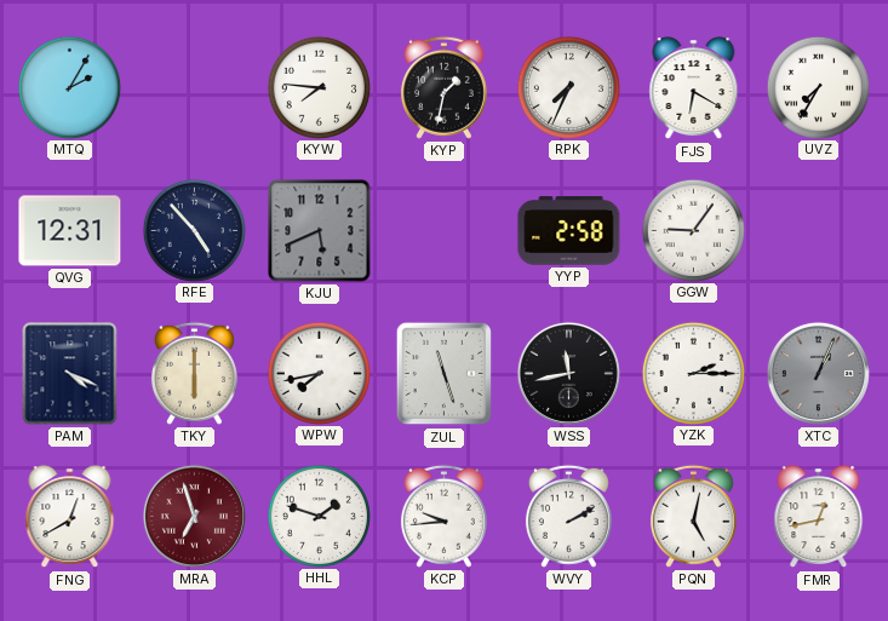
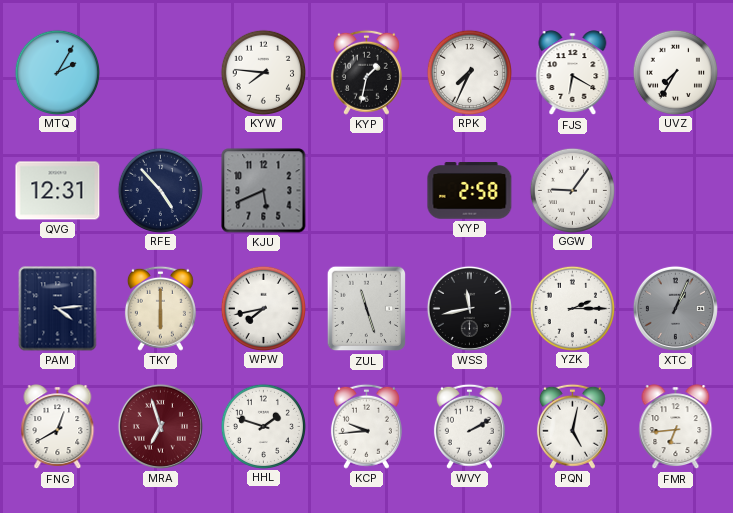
PAM: 4:19 -> 4:14
FMR: 12:43 -> 6:44
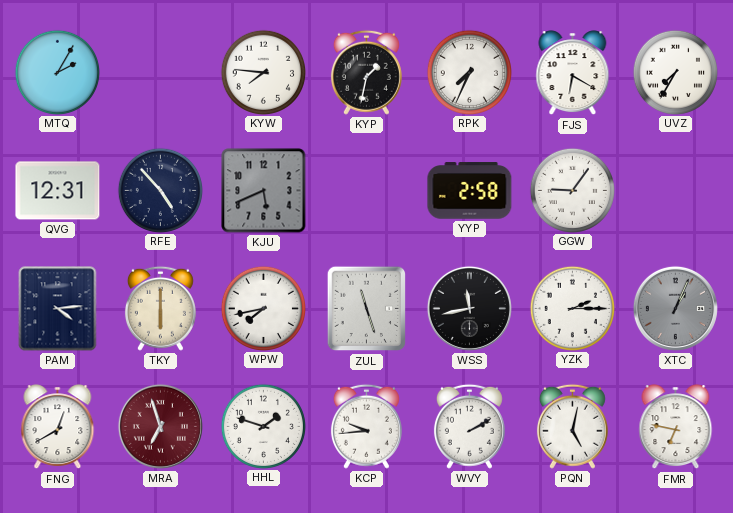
FMR: 6:44 -> 6:47
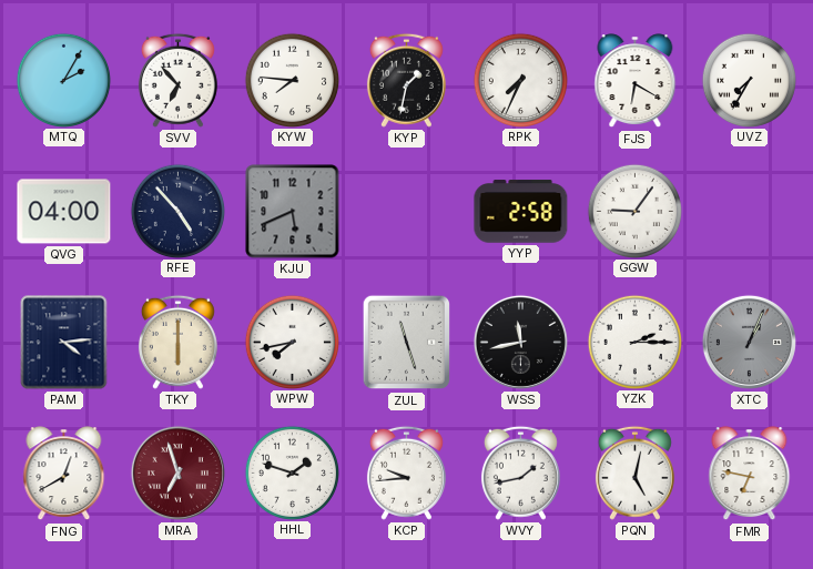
SVV: none -> 6:53
QVG: 12:31 -> 04:00
WVY: 2:10 -> 1:43
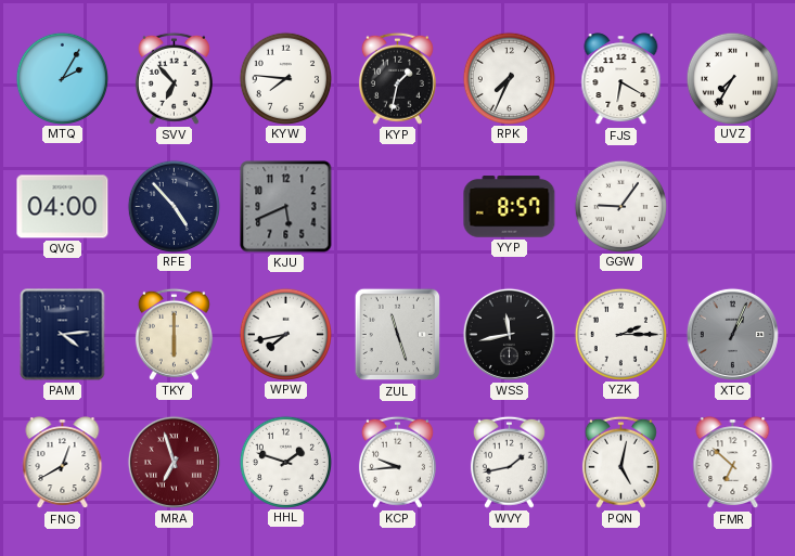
YYP: 2:58 -> 8:57
FMR: 6:47 -> 6:52
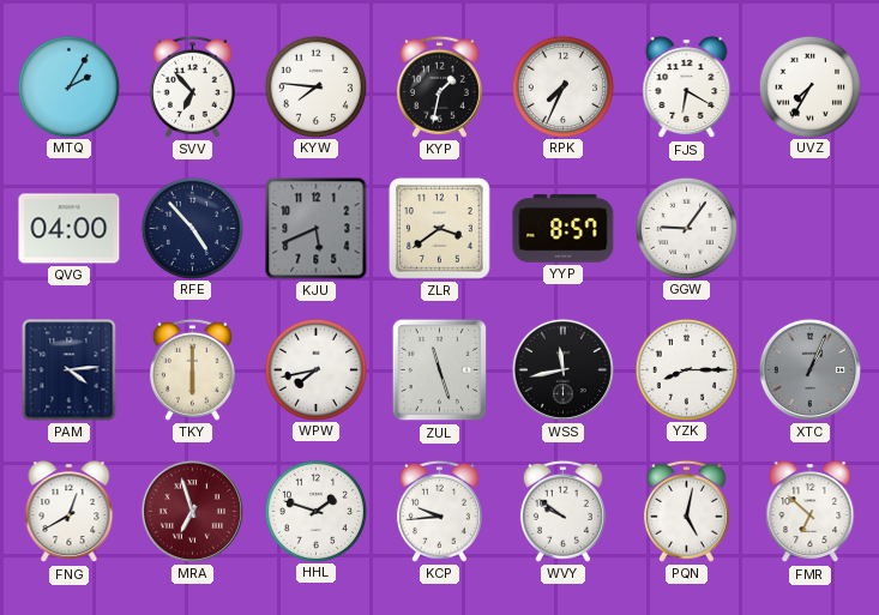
ZLR: none -> 3:39
YZK: 2:15 -> 8:15
WVY: 1:43 -> 9:51
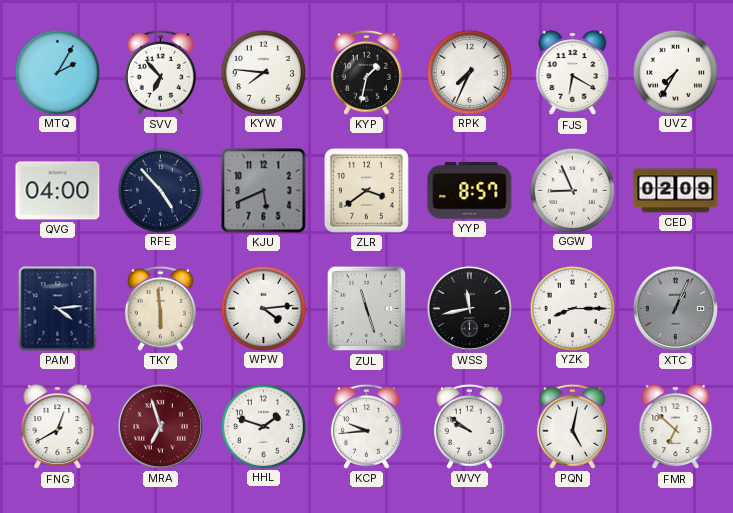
GGW: 9:06 -> 8:56
CED: none -> 02:09
TKY: 6:00 -> 5:59
WPW: 7:43 -> 4:14
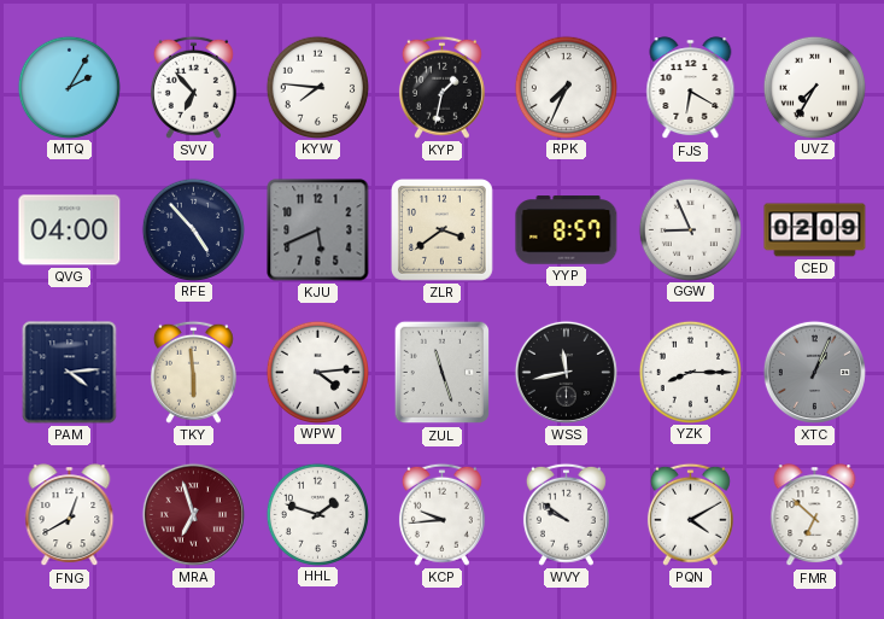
PQN: 5:02 -> 4:10
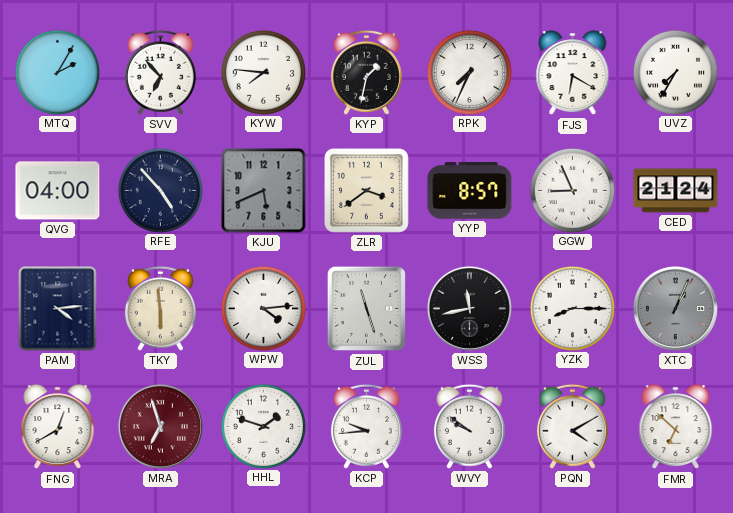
CED: 02:09 -> 21:24
